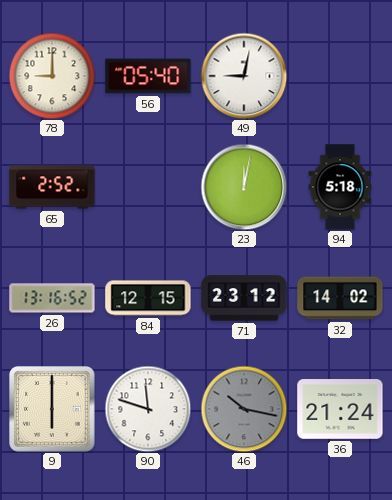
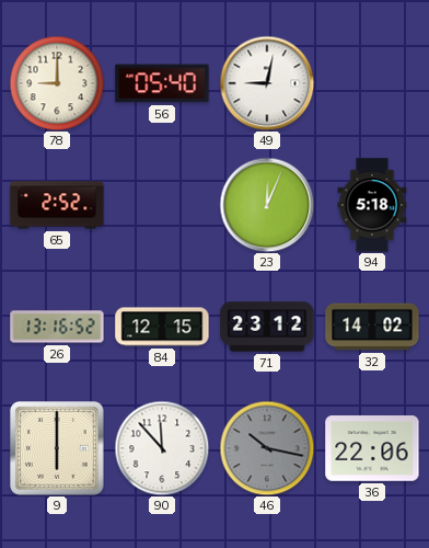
23: 12:02 -> 12:04
90: 11:48 -> 11:53
36: 21:24 -> 22:06
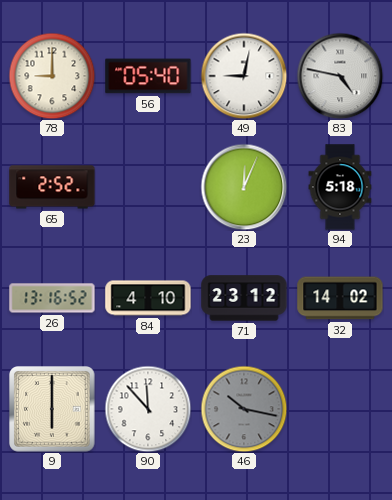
83: none -> 4:47
84: 12:15 -> 4:10
36: 22:06 -> none
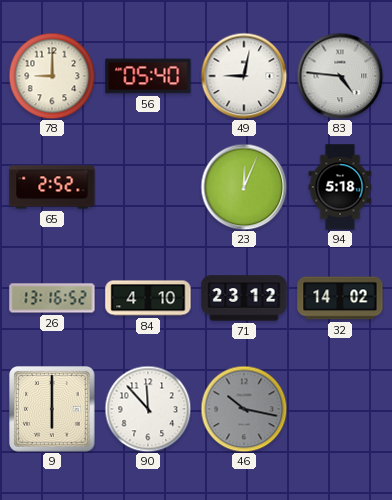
83: 4:47 -> 4:46
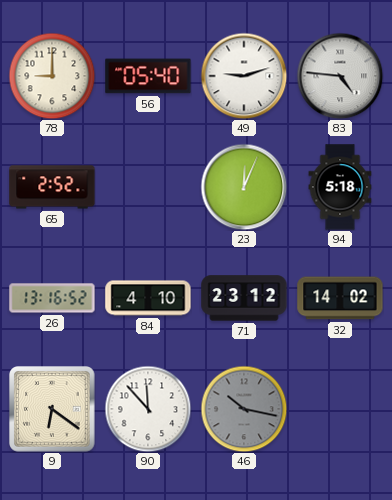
49: 9:02 -> 9:12
9: 6:00 -> 6:21
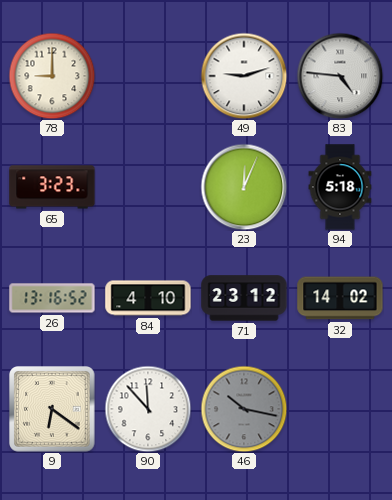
56: 05:40 -> none
65: 2:52 -> 3:23
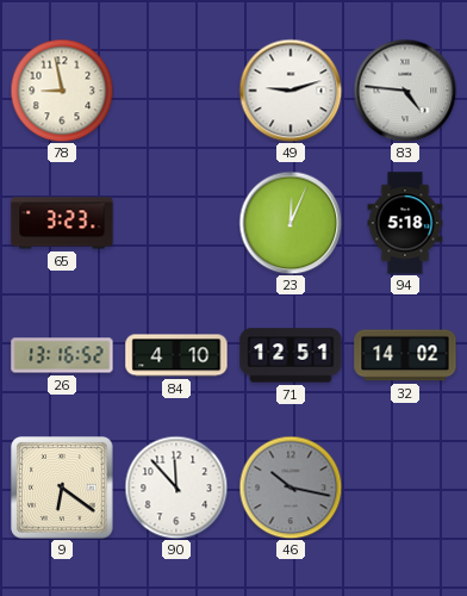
78: 9:00 -> 8:58
71: 23:12 -> 12:51
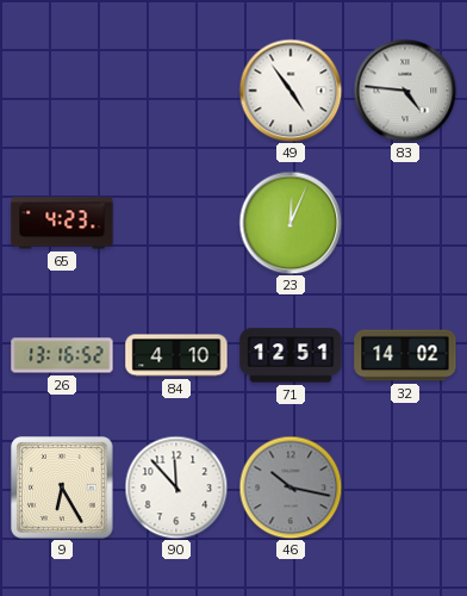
78: 8:58 -> none
49: 9:12 -> 4:54
65: 3:23 -> 4:23
94: 5:18 -> none
9: 6:21 -> 6:25
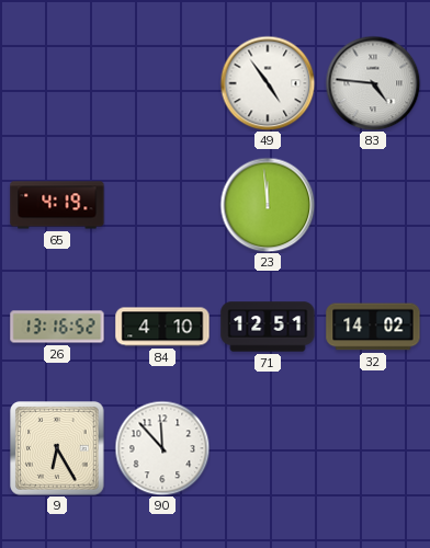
65: 4:23 -> 4:19
23: 12:04 -> 11:59
46: 10:17 -> none
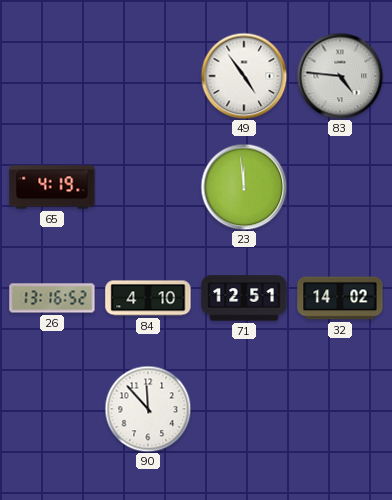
9: 6:25 -> none
